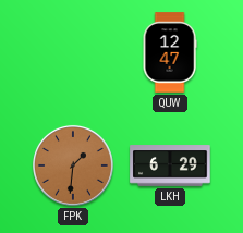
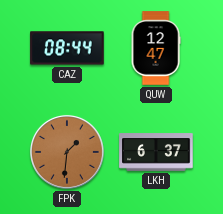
CAZ: none -> 08:44
LKH: 6:29 -> 6:37
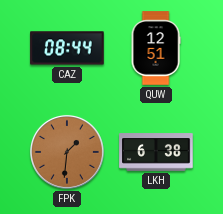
QUW: 12:47 -> 12:51
LKH: 6:37 -> 6:38
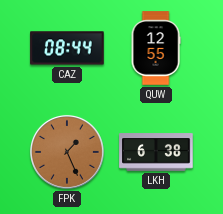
QUW: 12:51 -> 12:55
FPK: 1:31 -> 1:26
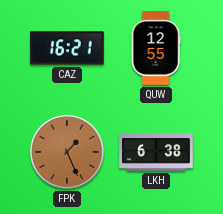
CAZ: 08:44 -> 16:21
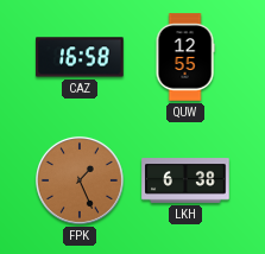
CAZ: 16:21 -> 16:58
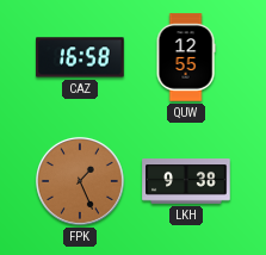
LKH: 6:38 -> 9:38
